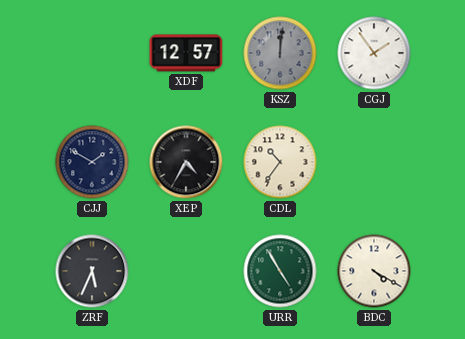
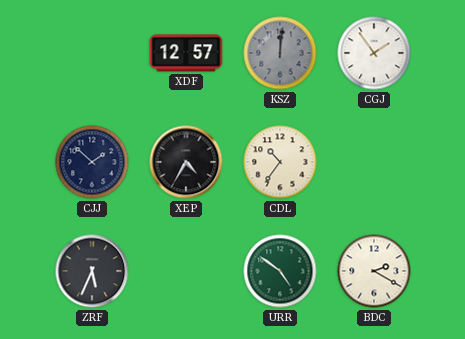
CJJ: 1:50 -> 1:52
URR: 4:55 -> 4:51
BDC: 4:20 -> 2:20
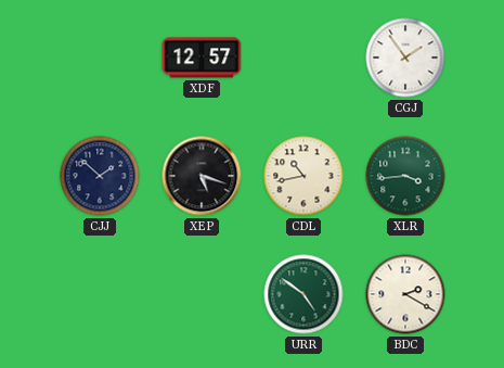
KSZ: 12:01 -> none
XEP: 4:35 -> 5:18
CDL: 10:36 -> 10:43
XLR: none -> 3:44
ZRF: 5:34 -> none
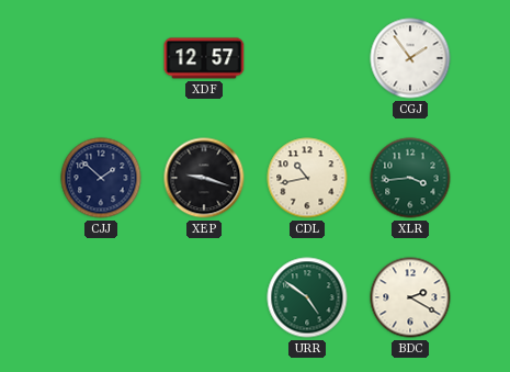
XEP: 5:18 -> 9:18
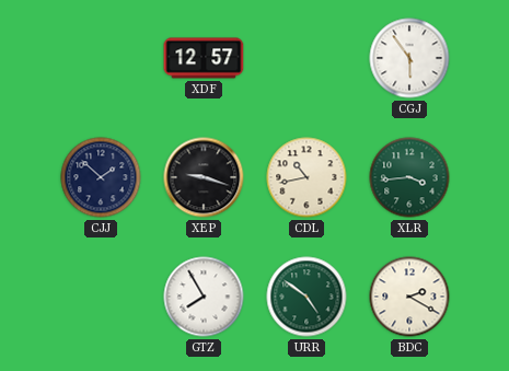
CGJ: 1:54 -> 5:54
GTZ: none -> 7:55
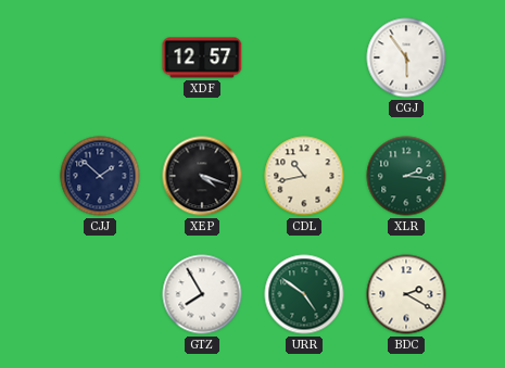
XEP: 9:18 -> 4:18
XLR: 3:44 -> 2:16
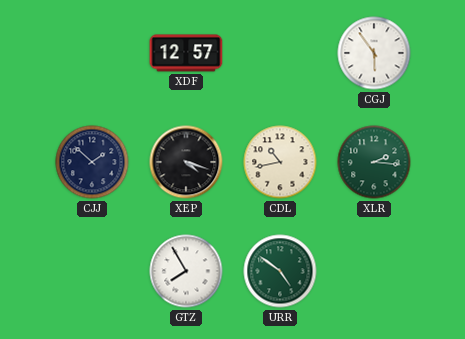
BDC: 2:20 -> none
